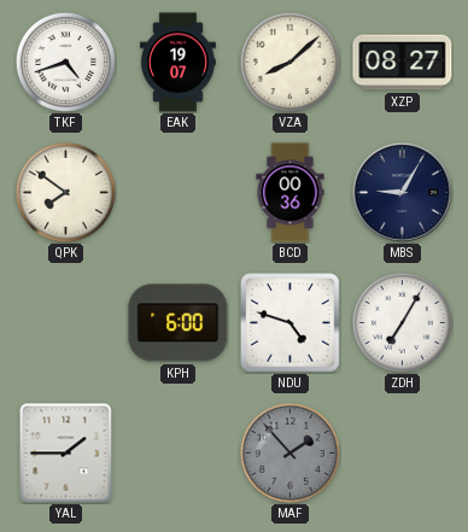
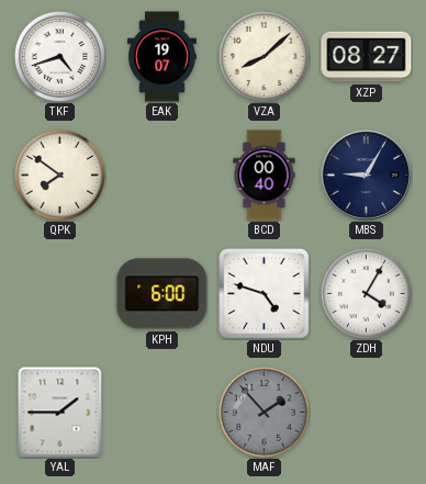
BCD: 00:36 -> 00:40
ZDH: 7:05 -> 4:05
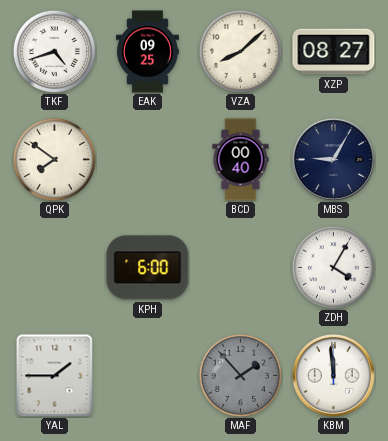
EAK: 19:07 -> 09:25
NDU: 4:48 -> none
KBM: none -> 11:59
